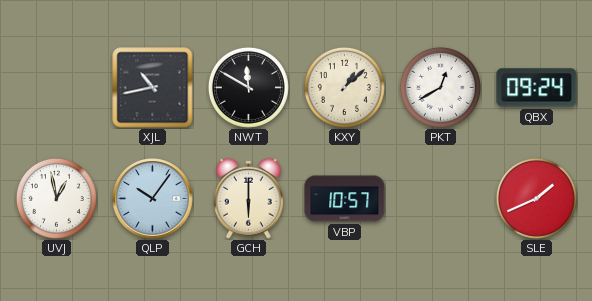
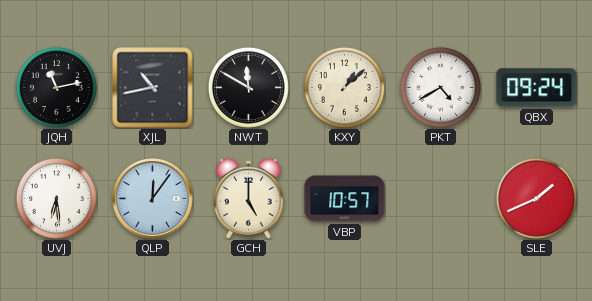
JQH: none -> 11:13
PKT: 12:40 -> 4:40
UVJ: 12:58 -> 6:29
QLP: 10:06 -> 12:06
GCH: 6:00 -> 5:00
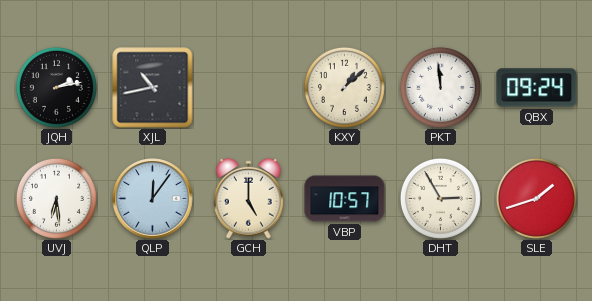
JQH: 11:13 -> 2:13
NWT: 11:50 -> none
PKT: 4:40 -> 11:59
DHT: none -> 2:55
SLE: 1:41 -> 1:42
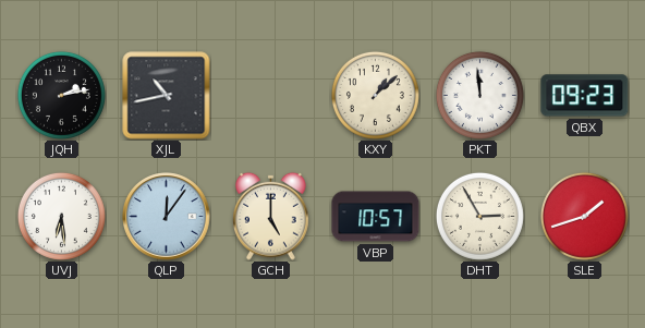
QBX: 09:24 -> 09:23
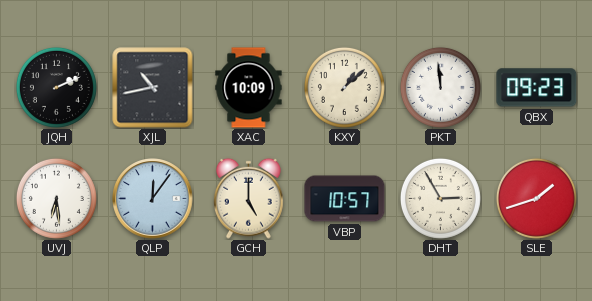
JQH: 2:13 -> 2:11
XAC: none -> 10:09
